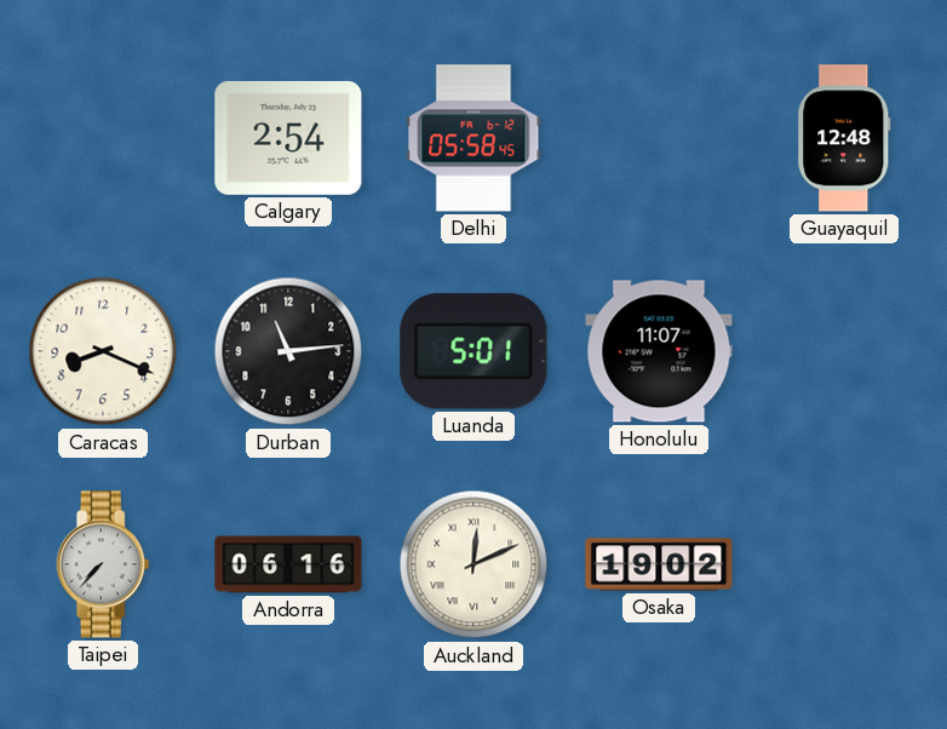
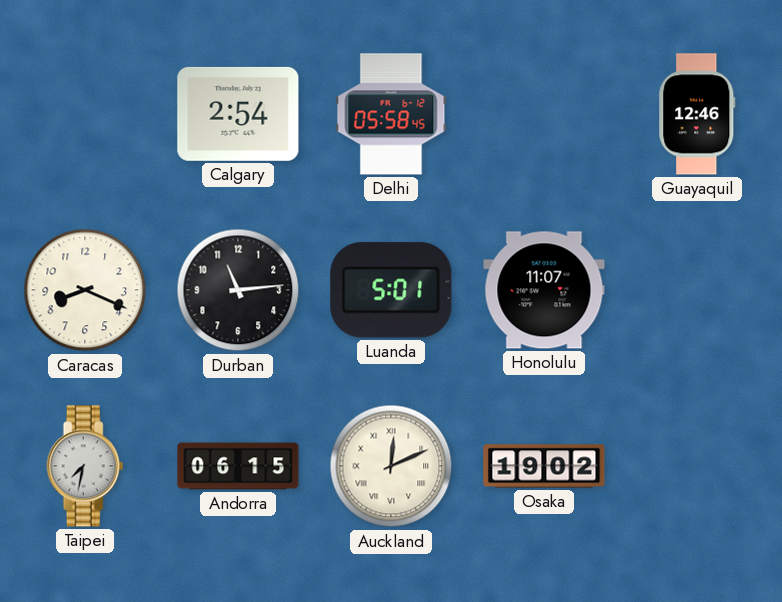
Guayaquil: 12:48 -> 12:46
Taipei: 7:37 -> 7:32
Andorra: 06:16 -> 06:15
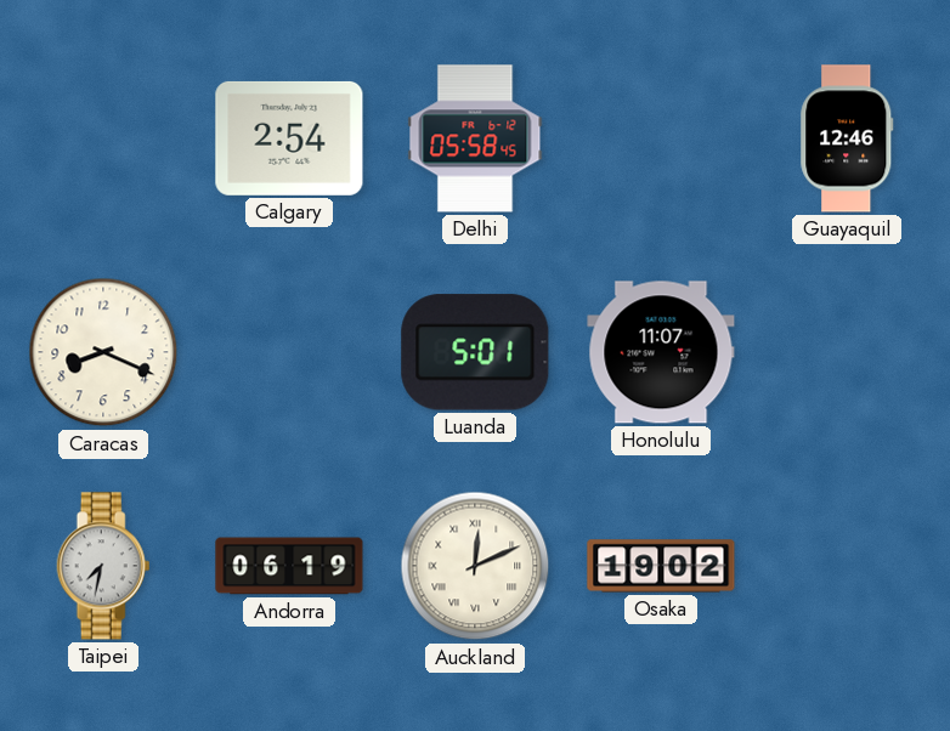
Durban: 11:14 -> none
Andorra: 06:15 -> 06:19
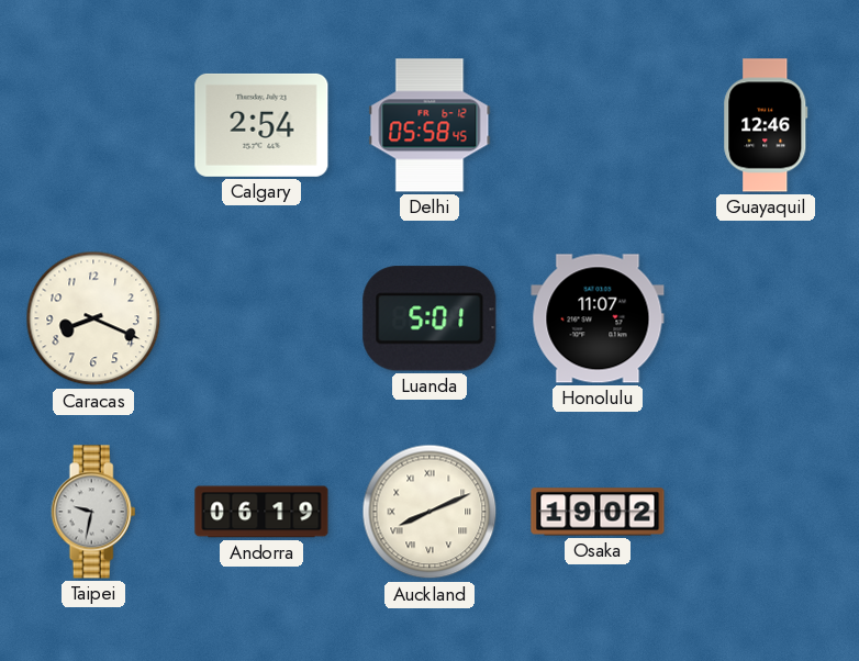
Taipei: 7:32 -> 9:32
Auckland: 12:11 -> 8:11
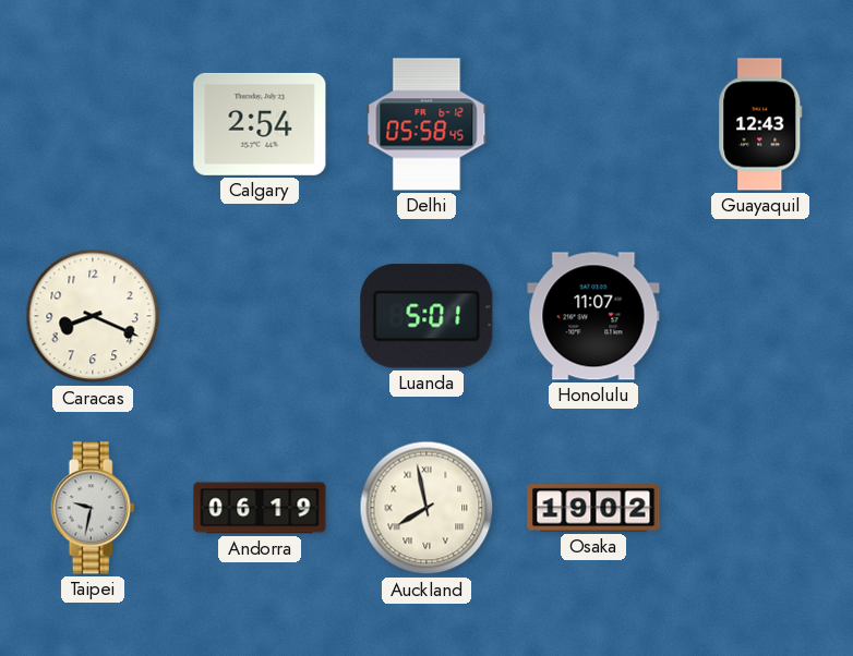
Guayaquil: 12:46 -> 12:43
Auckland: 8:11 -> 7:58
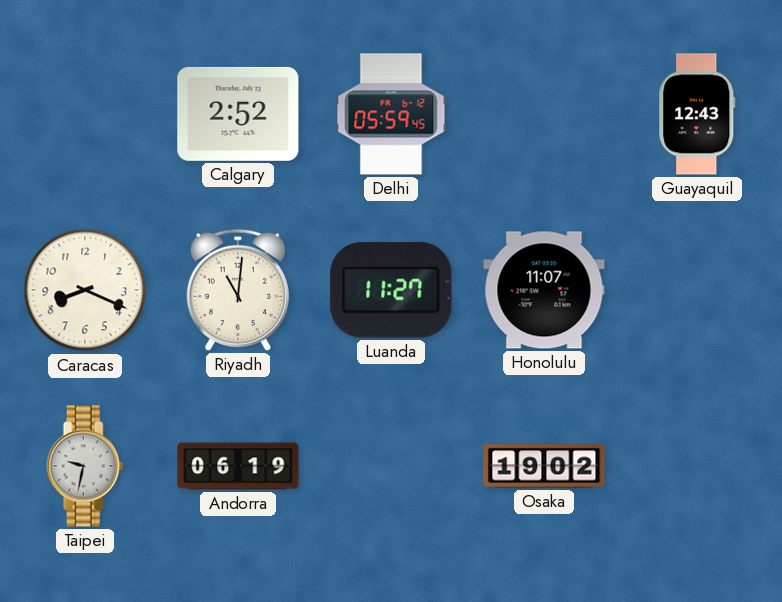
Calgary: 2:54 -> 2:52
Delhi: 05:58 -> 05:59
Riyadh: none -> 11:01
Luanda: 5:01 -> 11:27
Auckland: 7:58 -> none
